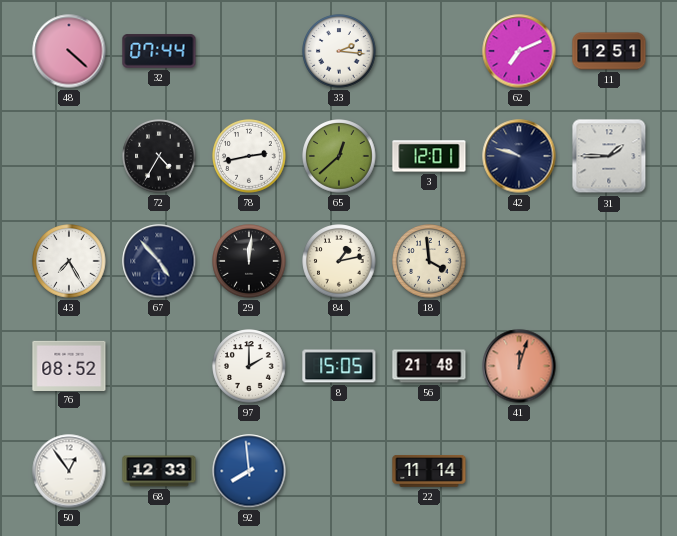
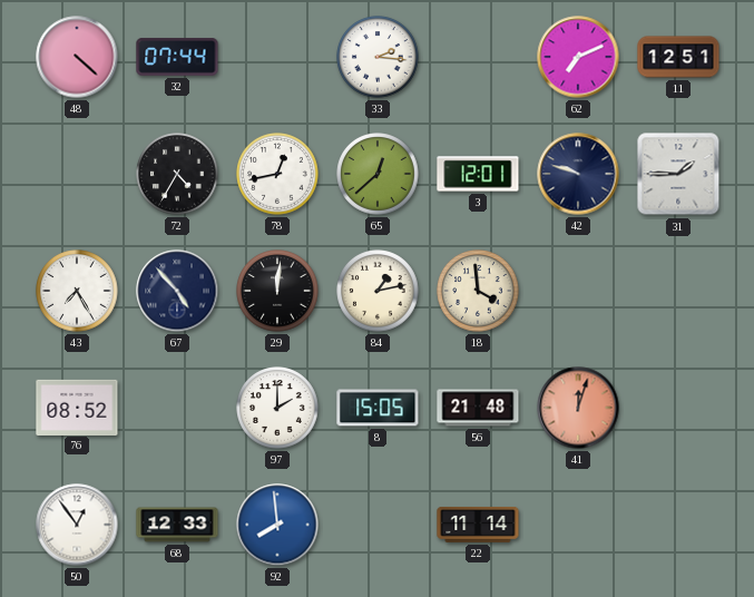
78: 2:43 -> 12:43
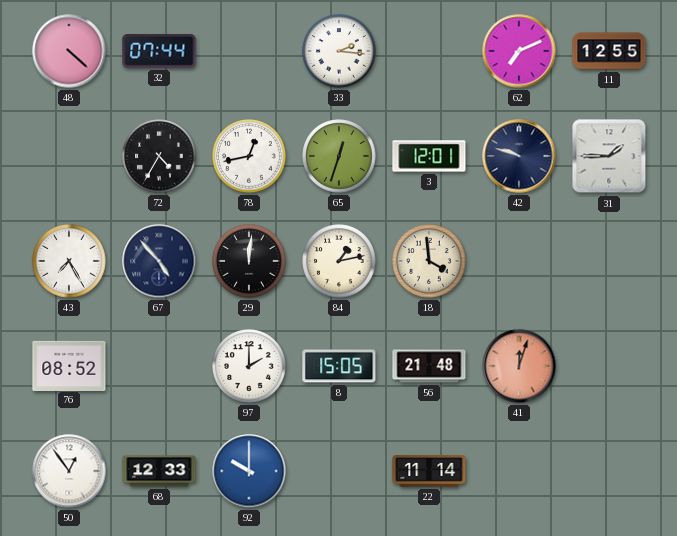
11: 12:51 -> 12:55
65: 12:38 -> 12:33
92: 7:59 -> 10:00
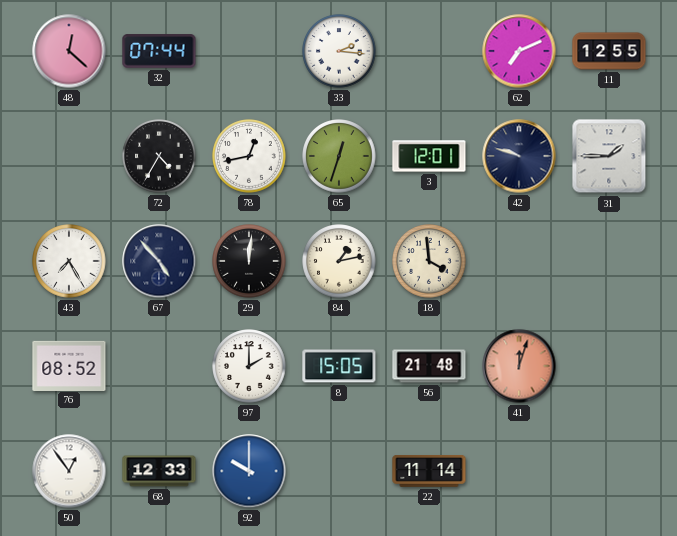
48: 4:22 -> 12:22
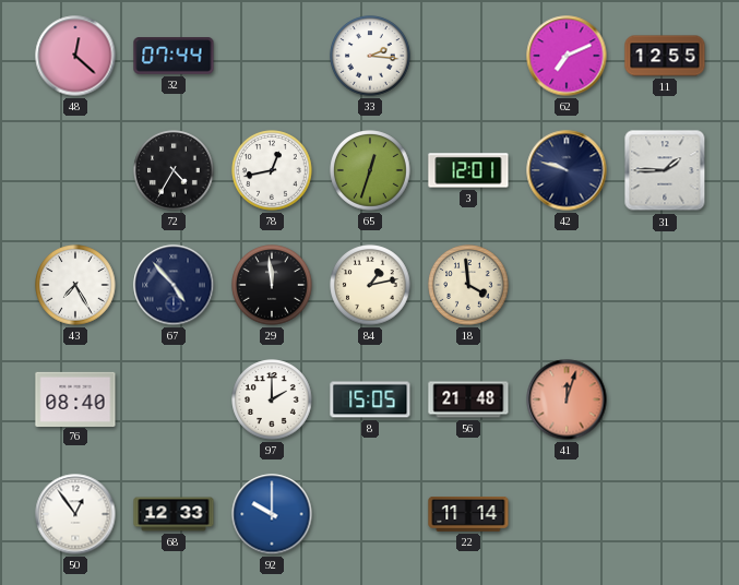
29: 12:01 -> 11:59
76: 08:52 -> 08:40
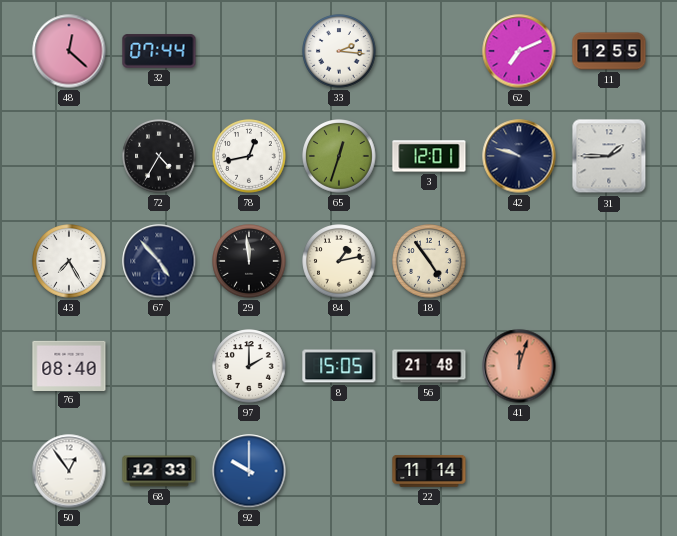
18: 3:59 -> 4:54
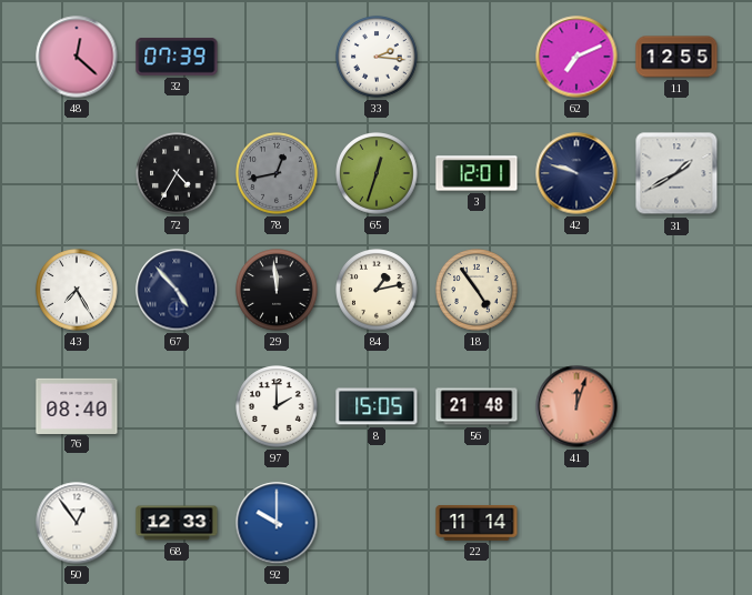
32: 07:44 -> 07:39
78 dial: white -> grey
31: 1:45 -> 1:40
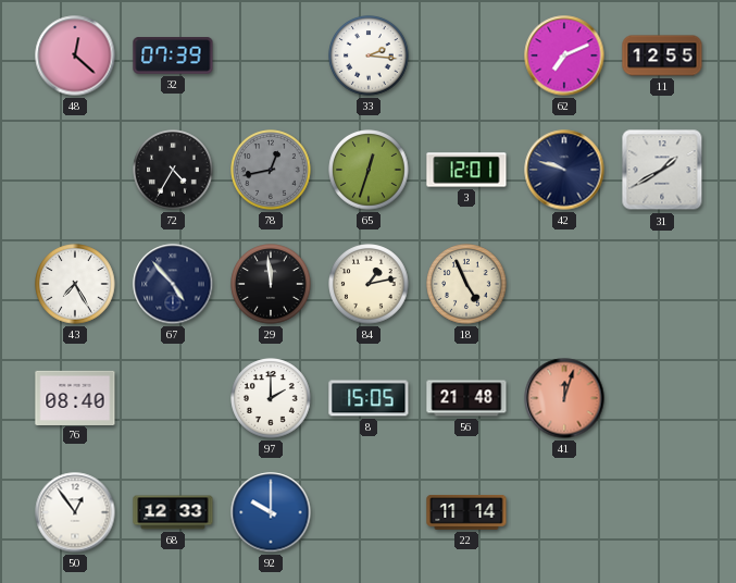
18: 4:54 -> 4:56
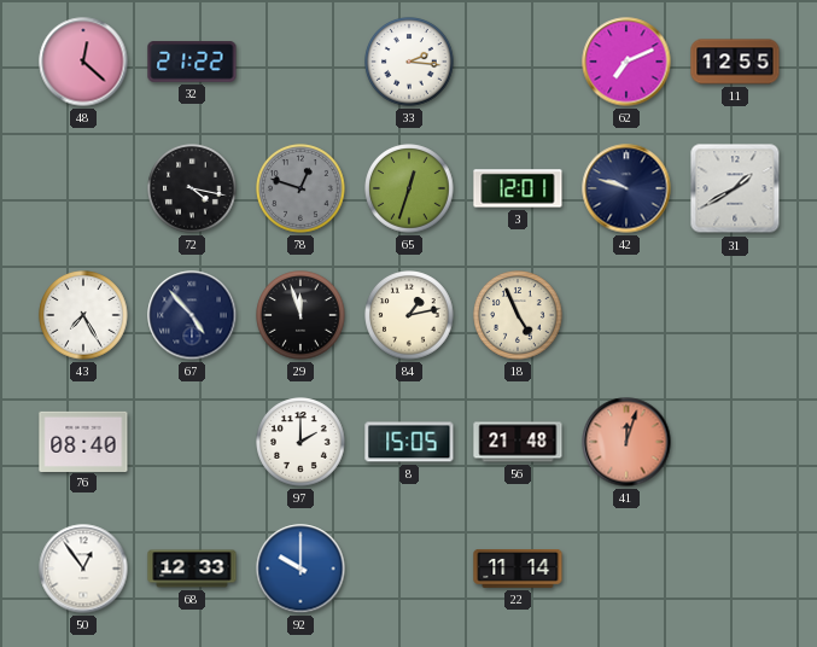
32: 07:39 -> 21:22
72: 4:35 -> 4:17
78: 12:43 -> 12:48
29: 11:59 -> 11:57
